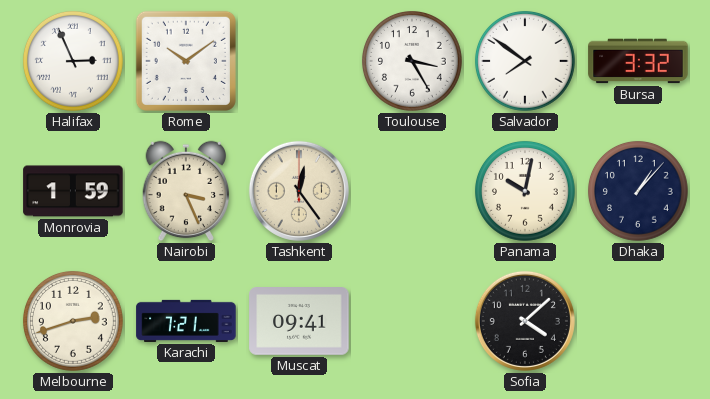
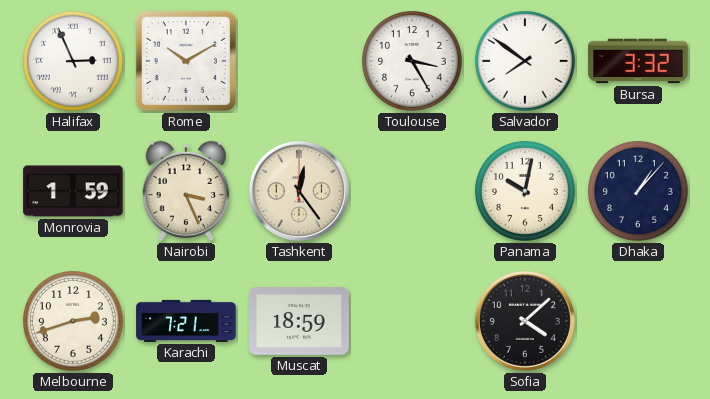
Rome: 10:09 -> 10:10
Muscat: 09:41 -> 18:59
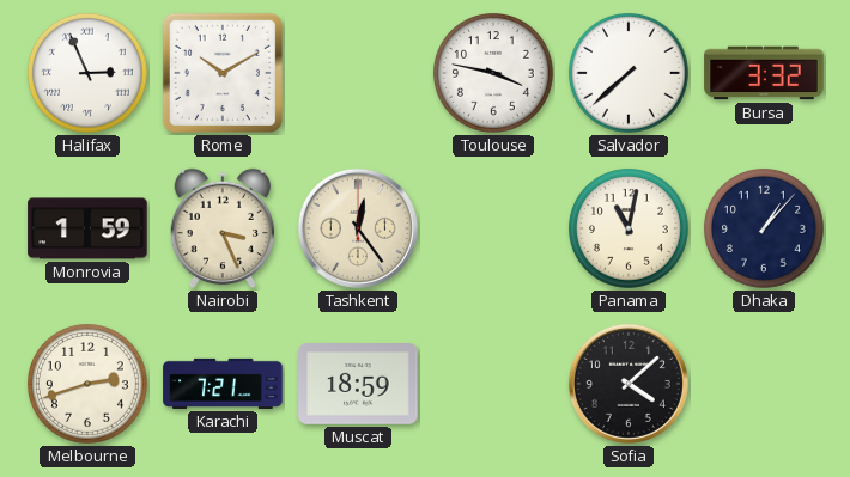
Toulouse: 3:25 -> 3:47
Salvador: 7:51 -> 7:38
Panama: 10:02 -> 11:02
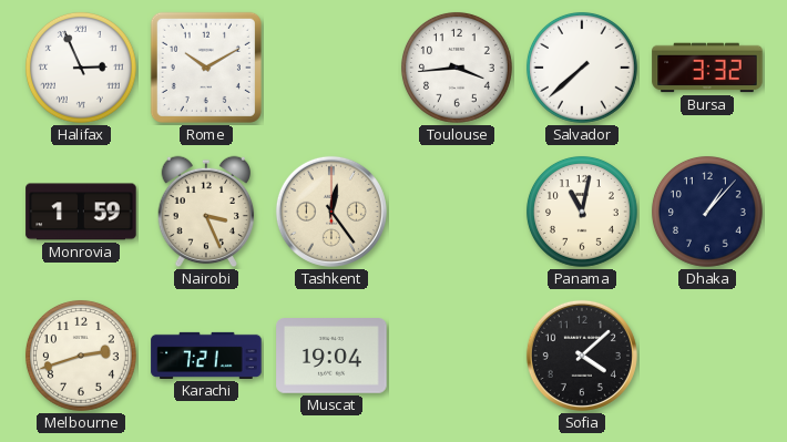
Toulouse: 3:47 -> 3:44
Muscat: 18:59 -> 19:04
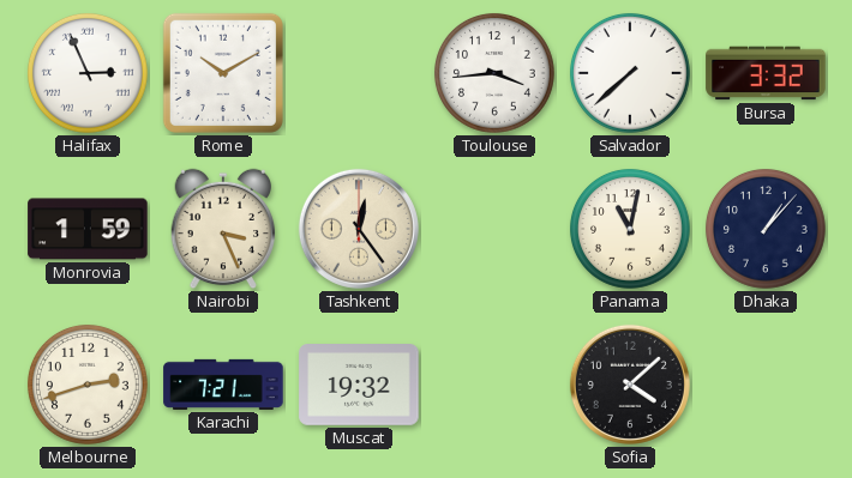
Muscat: 19:04 -> 19:32
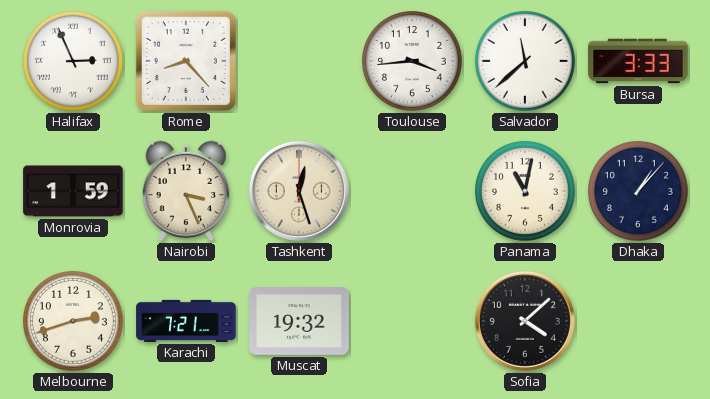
Rome: 10:10 -> 8:23
Salvador: 7:38 -> 11:38
Bursa: 3:32 -> 3:33
Tashkent: 12:24 -> 12:27
